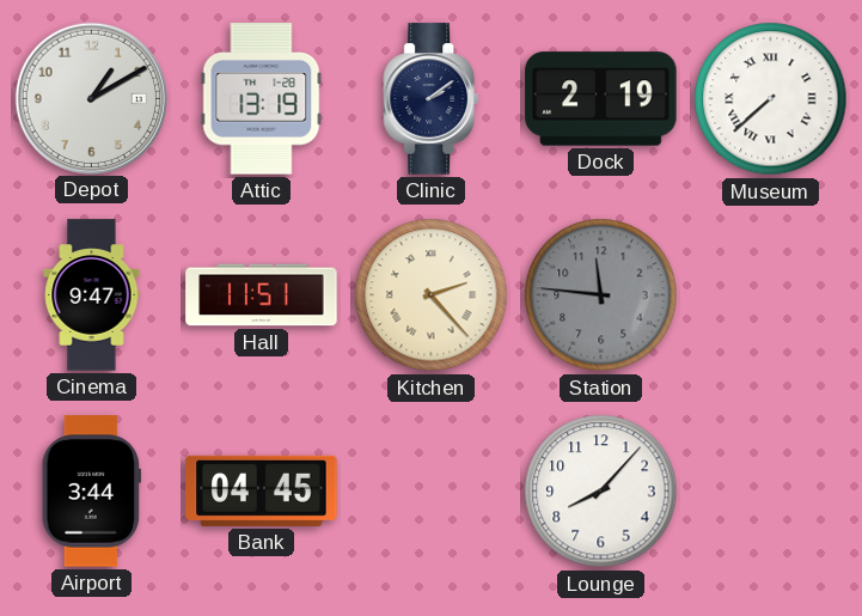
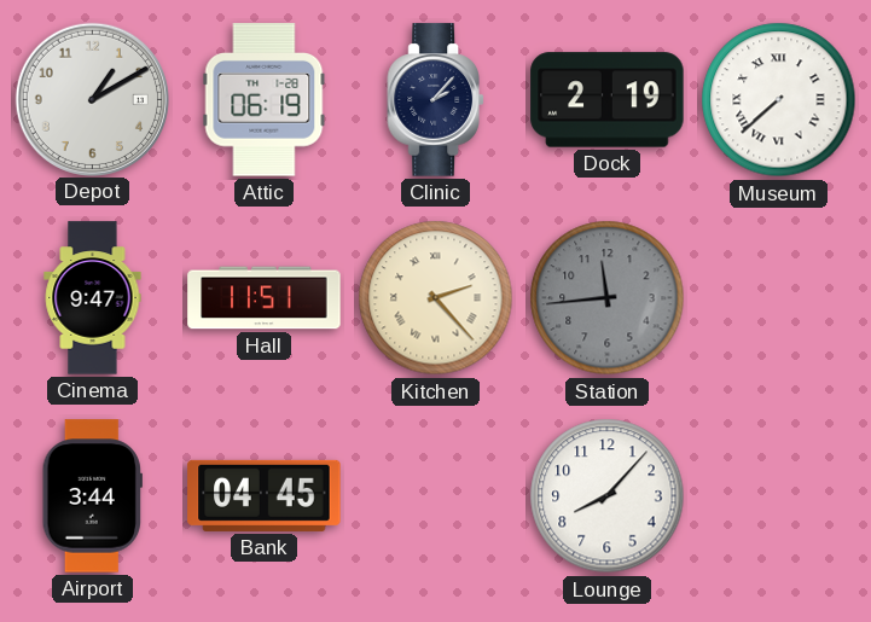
Attic: 13:19 -> 06:19
Clinic: 2:09 -> 2:07
Station: 11:46 -> 11:44
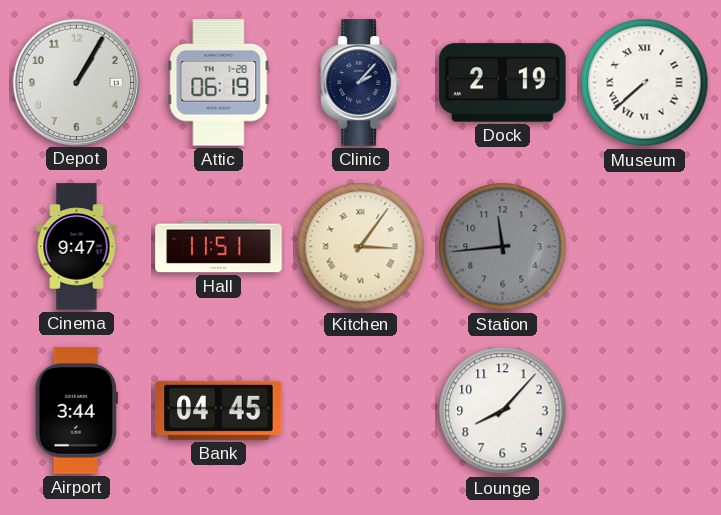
Depot: 1:10 -> 1:05
Kitchen: 2:23 -> 3:06
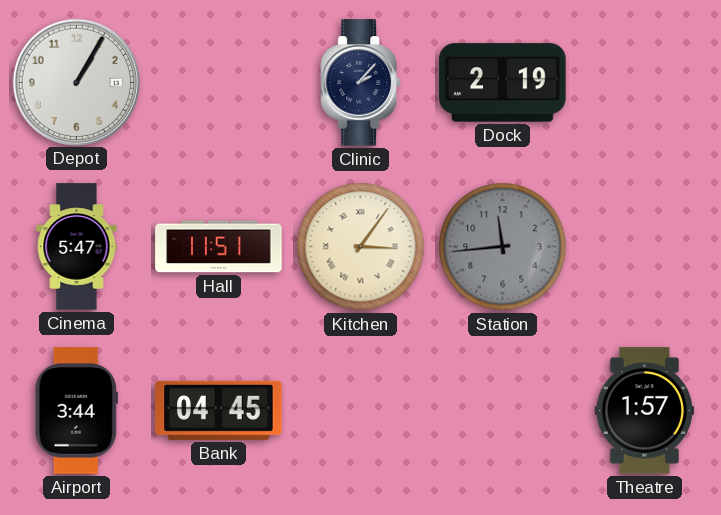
Attic: 06:19 -> none
Museum: 7:38 -> none
Cinema: 9:47 -> 5:47
Lounge: 8:07 -> none
Theatre: none -> 1:57
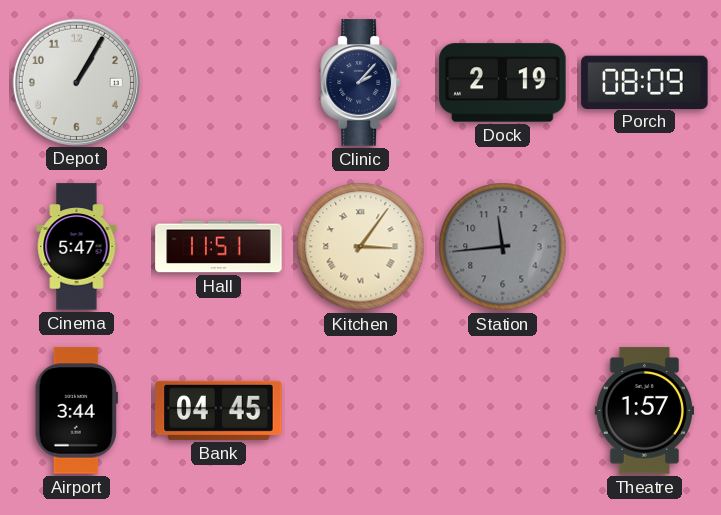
Porch: none -> 08:09
